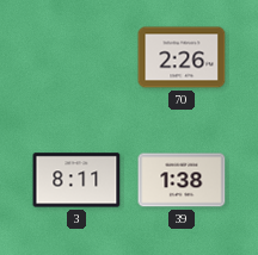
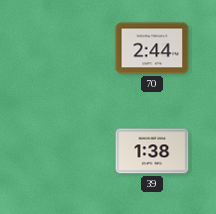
70: 2:26 -> 2:44
3: 8:11 -> none
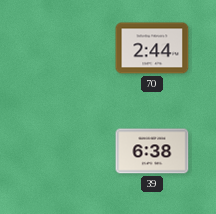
39: 1:38 -> 6:38
